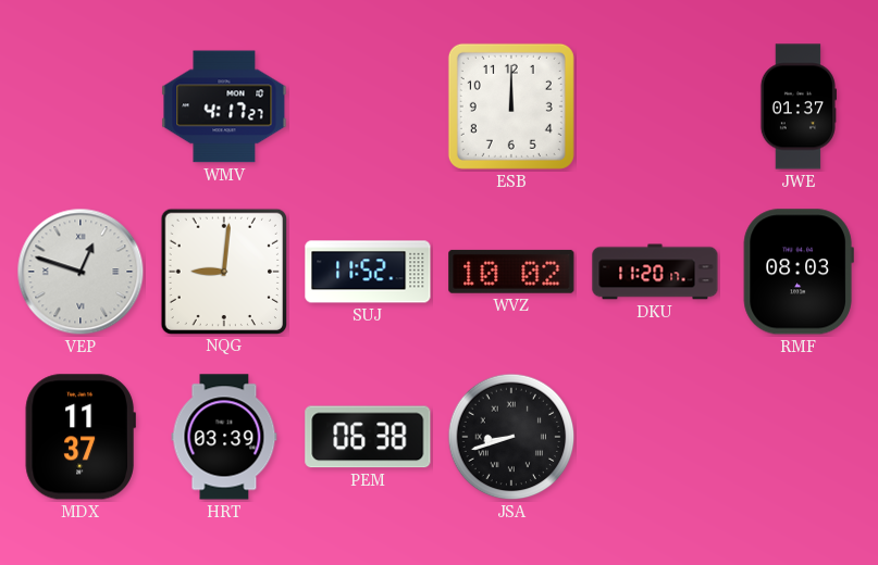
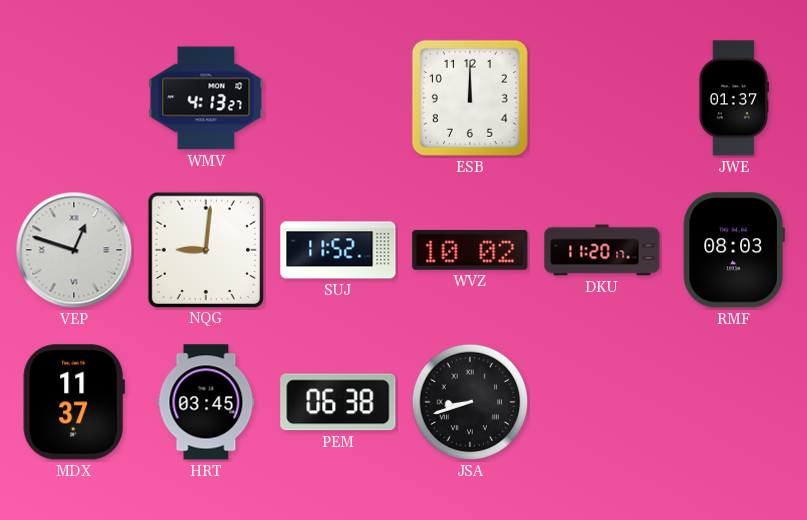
WMV: 4:17 -> 4:13
HRT: 03:39 -> 03:45
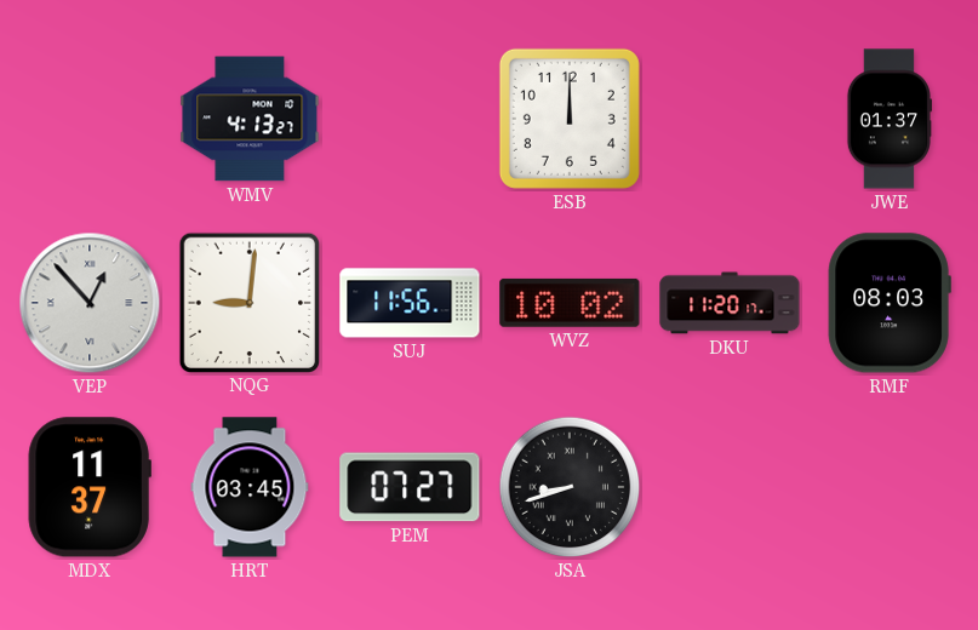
VEP: 12:48 -> 12:53
SUJ: 11:52 -> 11:56
PEM: 06:38 -> 07:27
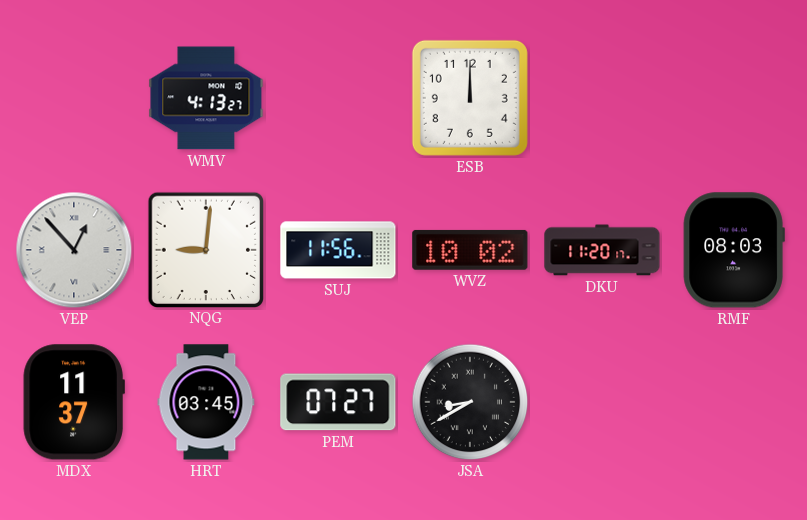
JWE: 01:37 -> none
JSA: 8:42 -> 8:40
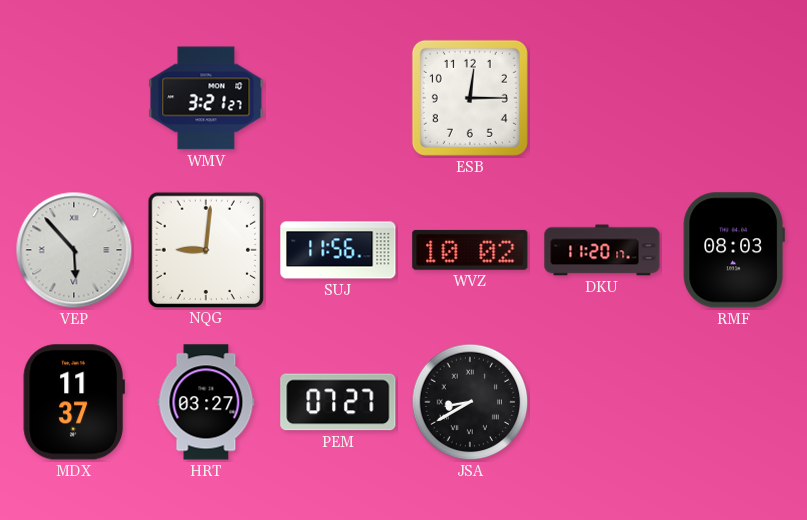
WMV: 4:13 -> 3:21
ESB: 12:00 -> 12:15
VEP: 12:53 -> 5:53
HRT: 03:45 -> 03:27
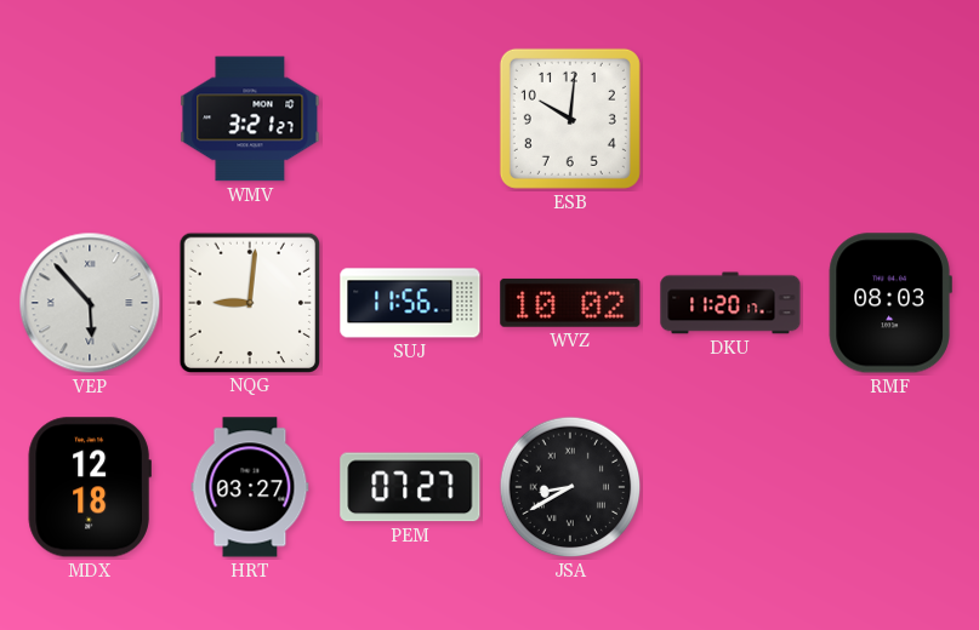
ESB: 12:15 -> 10:01
MDX: 11:37 -> 12:18
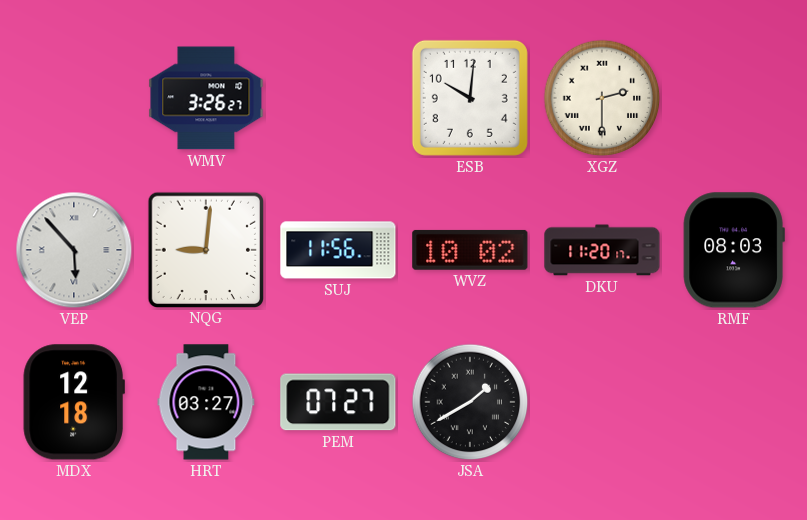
WMV: 3:21 -> 3:26
XGZ: none -> 2:30
JSA: 8:40 -> 1:40
